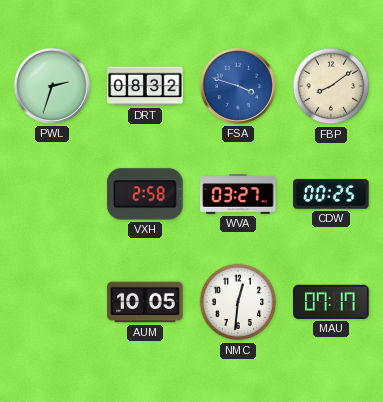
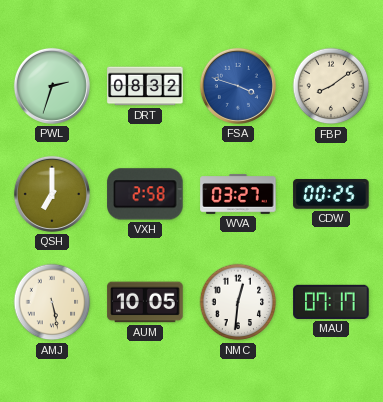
QSH: none -> 7:00
AMJ: none -> 5:28
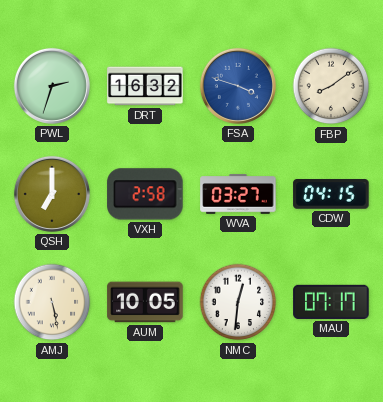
DRT: 08:32 -> 16:32
CDW: 00:25 -> 04:15
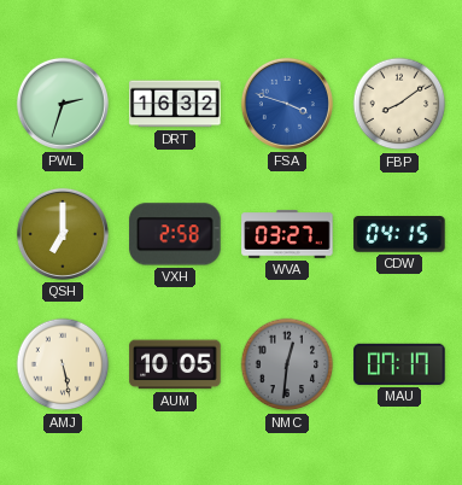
NMC dial: white -> grey
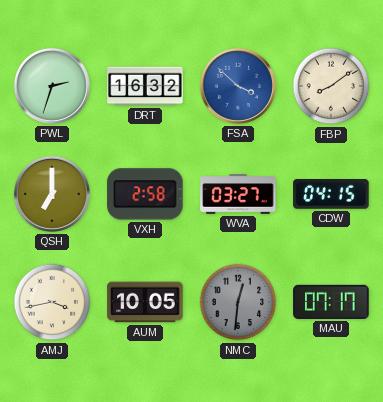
FSA: 3:48 -> 3:52
AMJ: 5:28 -> 3:43
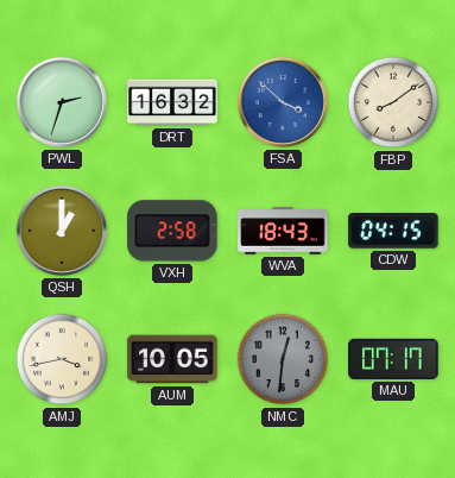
QSH: 7:00 -> 1:00
WVA: 03:27 -> 18:43
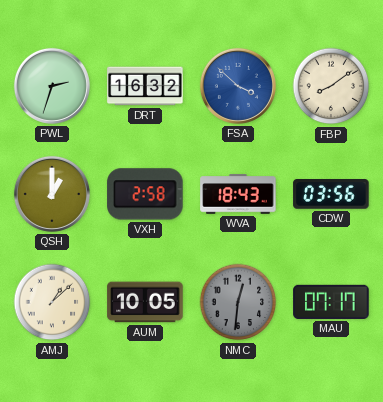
CDW: 04:15 -> 03:56
AMJ: 3:43 -> 1:08
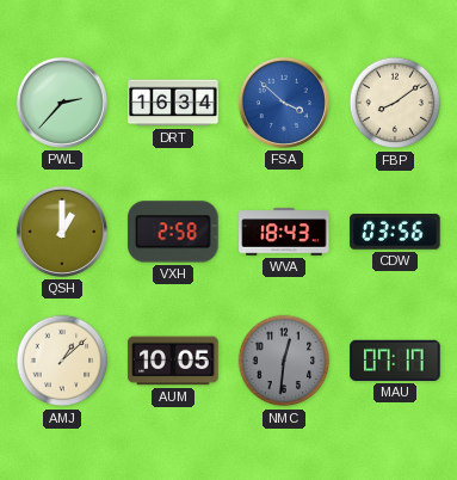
PWL: 2:33 -> 2:37
DRT: 16:32 -> 16:34
